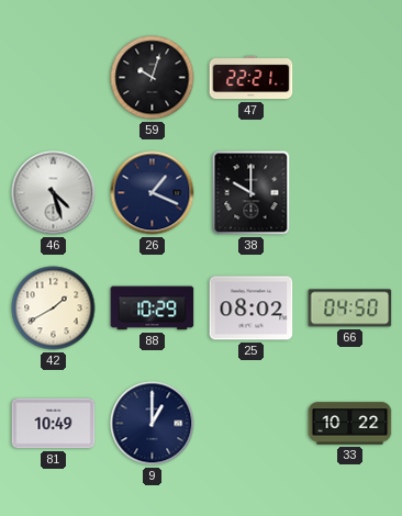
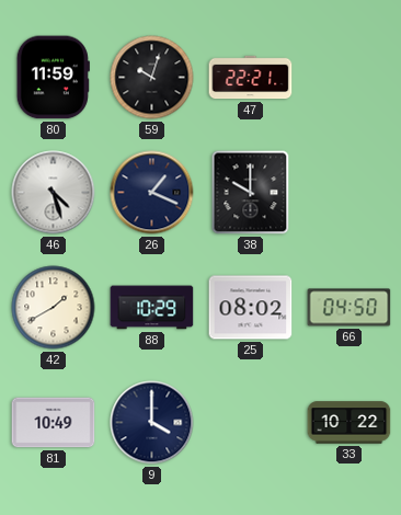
80: none -> 11:59
9: 1:00 -> 4:00
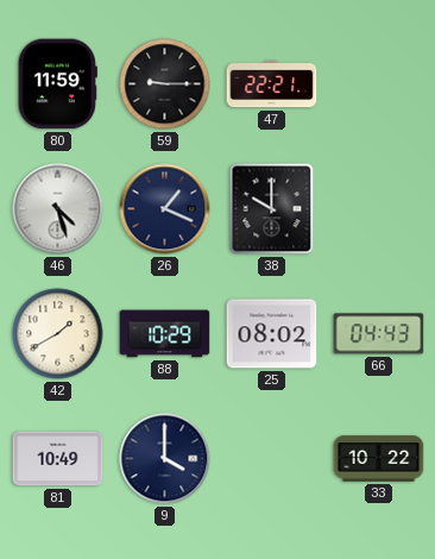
59: 10:03 -> 9:15
66: 04:50 -> 04:43
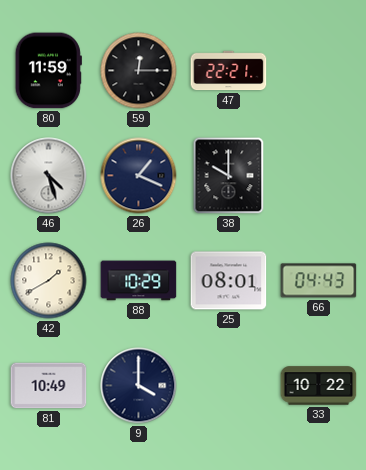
59: 9:15 -> 12:15
25: 08:02 -> 08:01
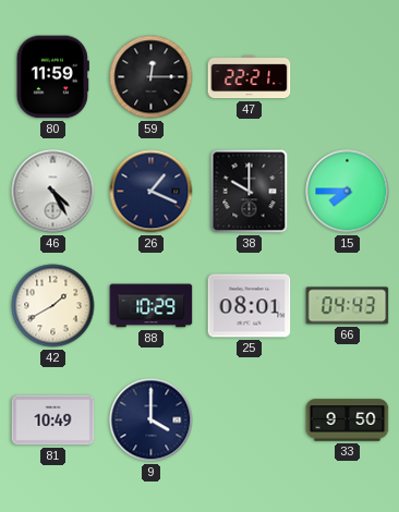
46: 4:27 -> 4:25
15: none -> 7:45
33: 10:22 -> 9:50
